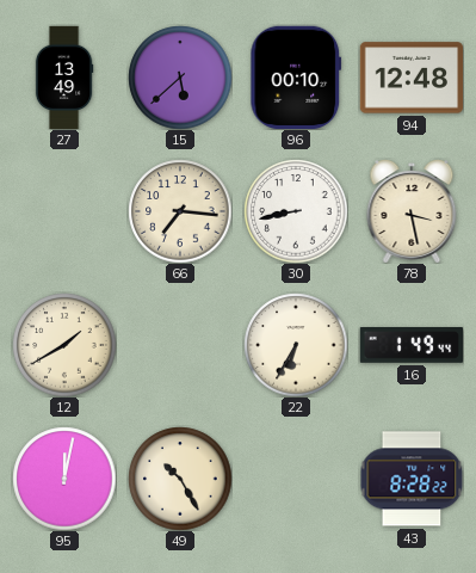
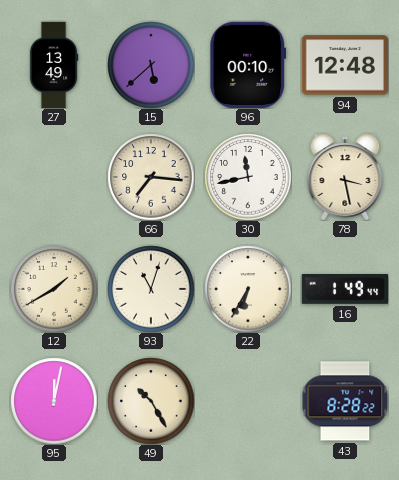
30: 8:43 -> 11:43
93: none -> 11:03
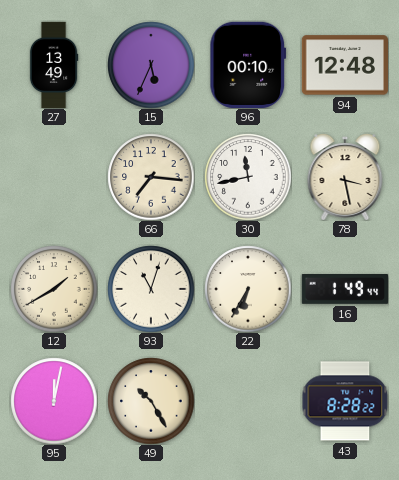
15: 5:38 -> 5:34
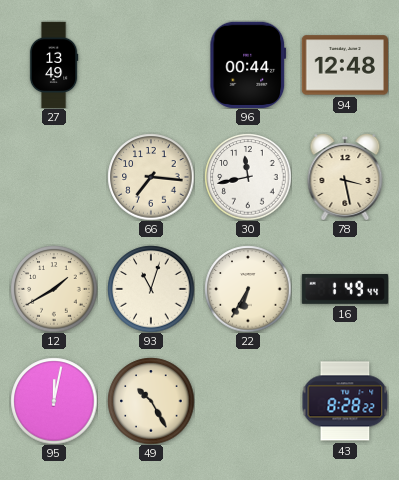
15: 5:34 -> none
96: 00:10 -> 00:44
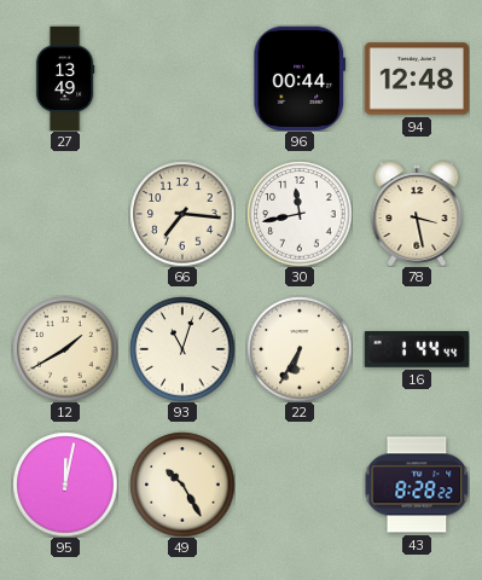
16: 1:49 -> 1:44
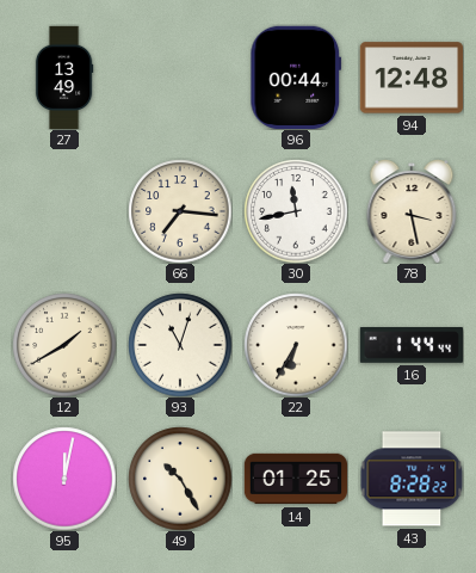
14: none -> 01:25
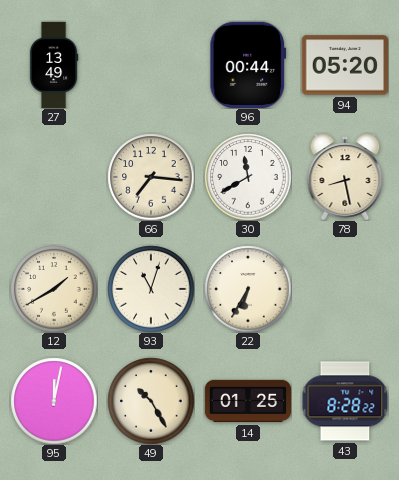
94: 12:48 -> 05:20
30: 11:43 -> 11:40
78: 3:28 -> 8:28
16: 1:44 -> none
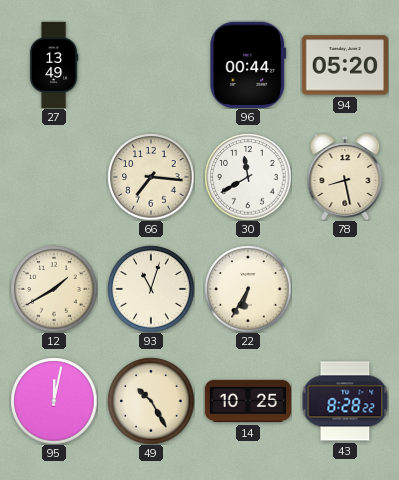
14: 01:25 -> 10:25
